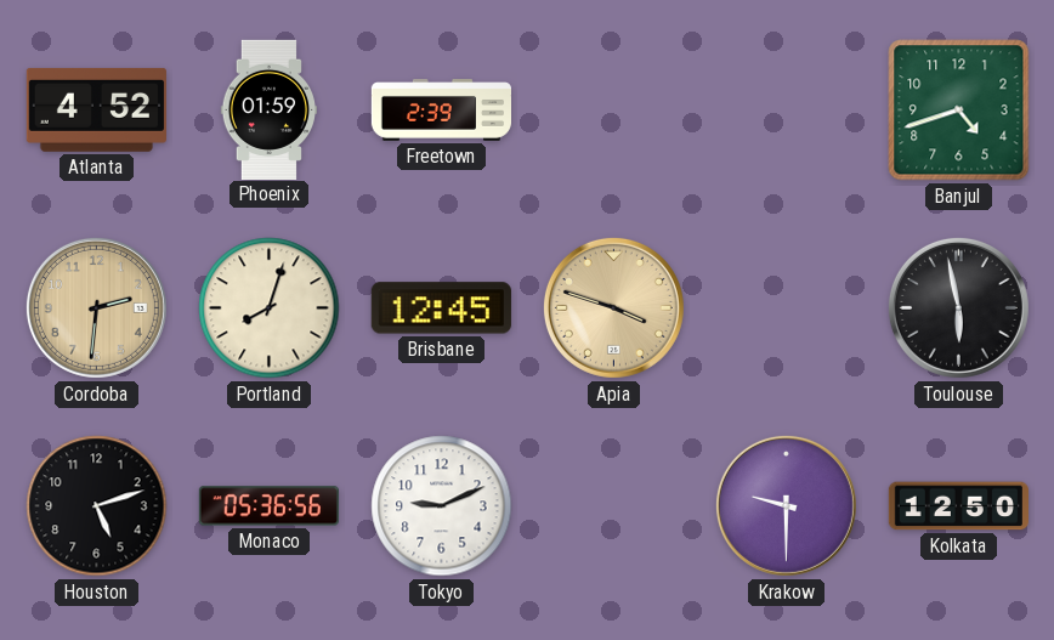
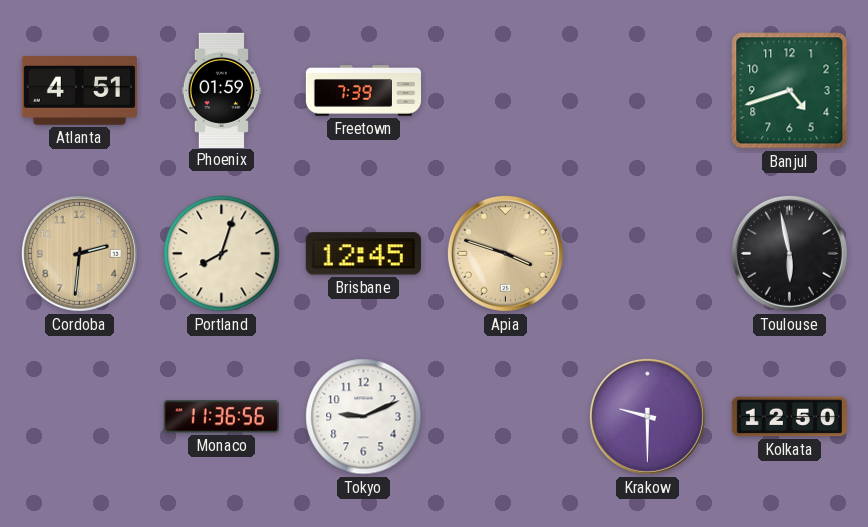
Atlanta: 4:52 -> 4:51
Freetown: 2:39 -> 7:39
Houston: 5:12 -> none
Monaco: 05:36 -> 11:36
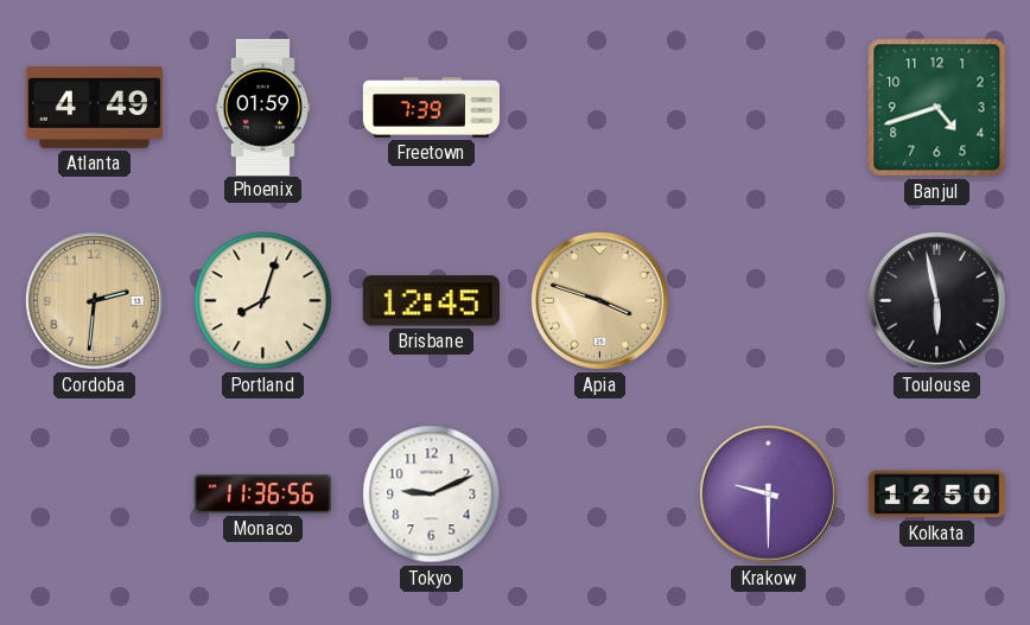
Atlanta: 4:51 -> 4:49
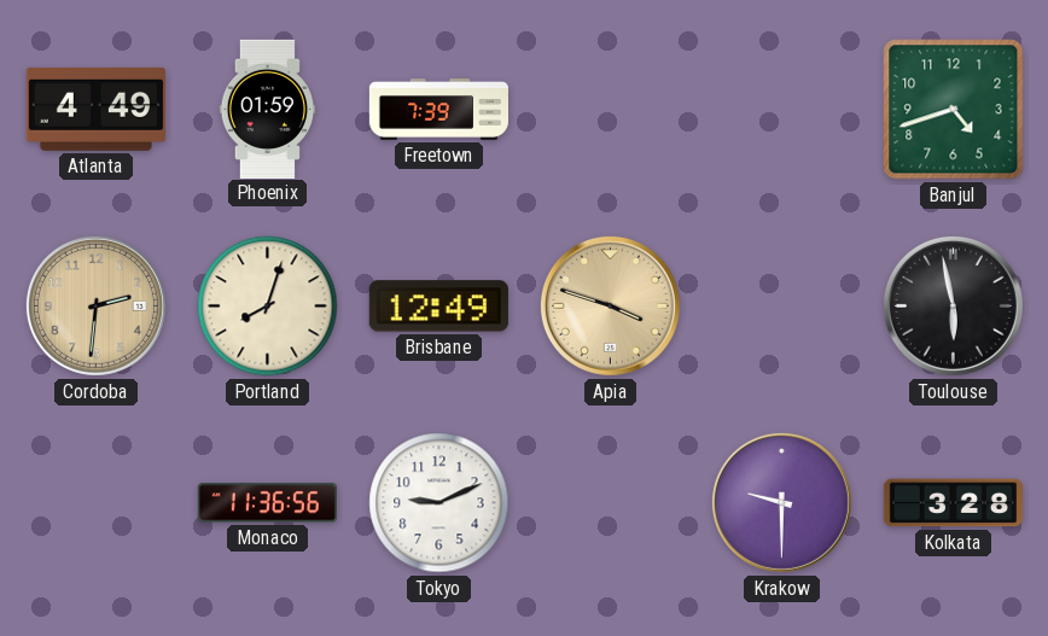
Brisbane: 12:45 -> 12:49
Kolkata: 12:50 -> 3:28
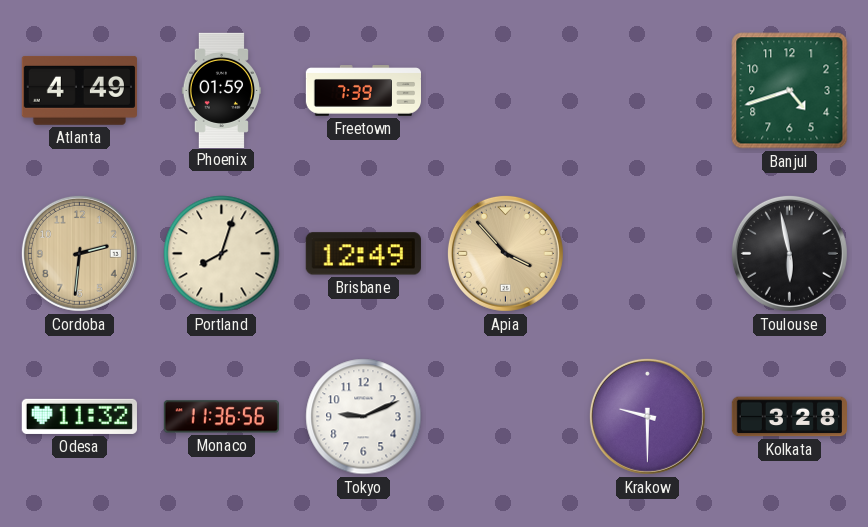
Apia: 3:48 -> 3:53
Odesa: none -> 11:32
